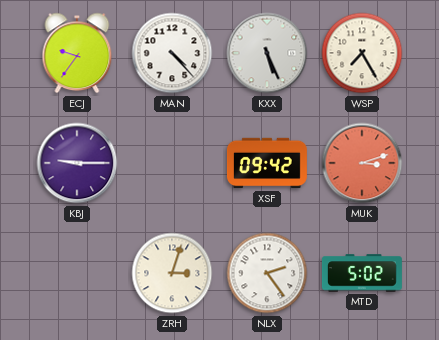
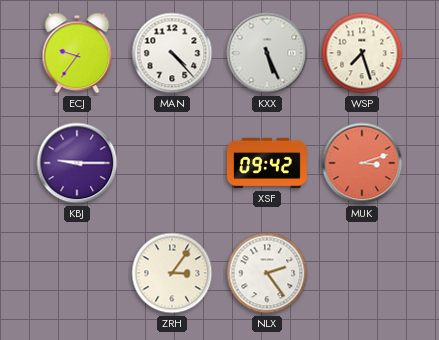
WSP: 7:25 -> 7:27
ZRH: 3:03 -> 3:06
MTD: 5:02 -> none
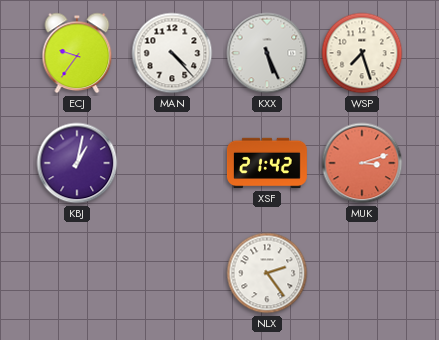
KBJ: 9:15 -> 1:02
XSF: 09:42 -> 21:42
ZRH: 3:06 -> none
